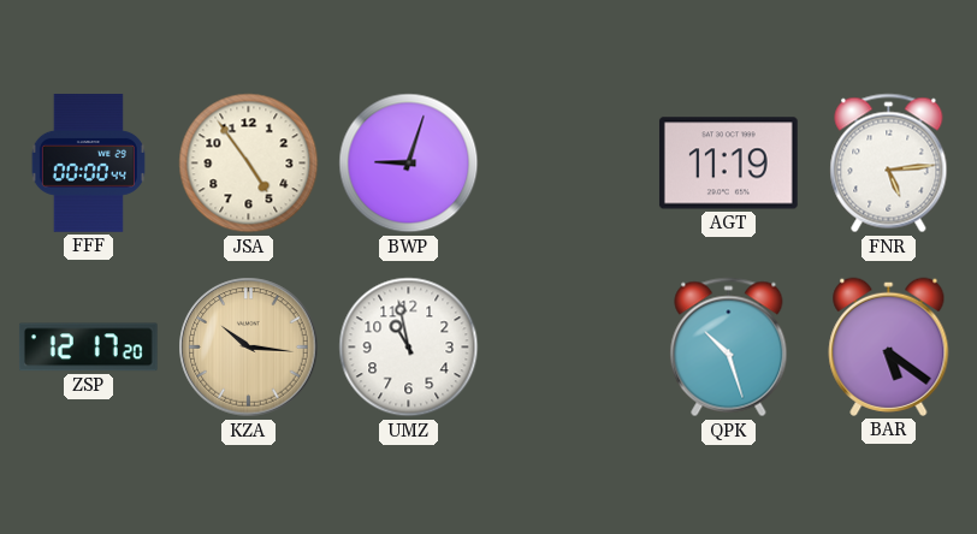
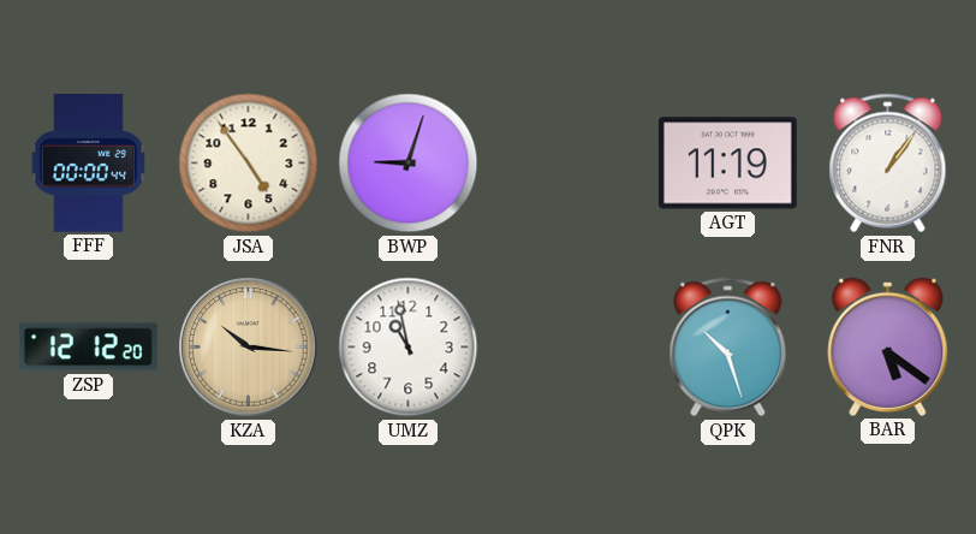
FNR: 5:14 -> 1:06
ZSP: 12:17 -> 12:12
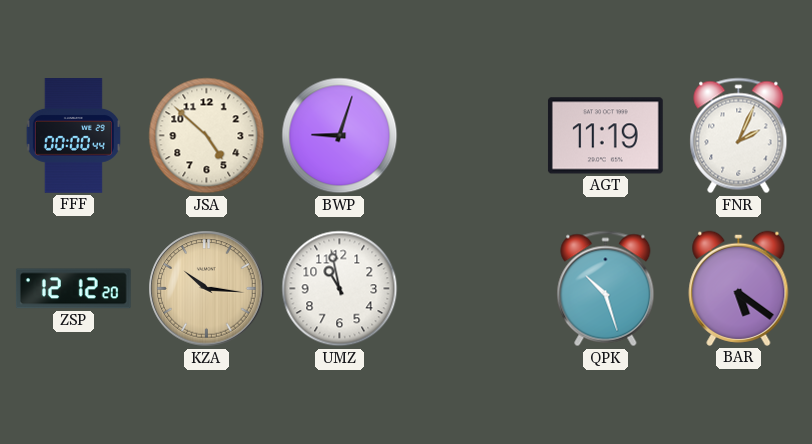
JSA: 4:54 -> 4:52
FNR: 1:06 -> 2:04
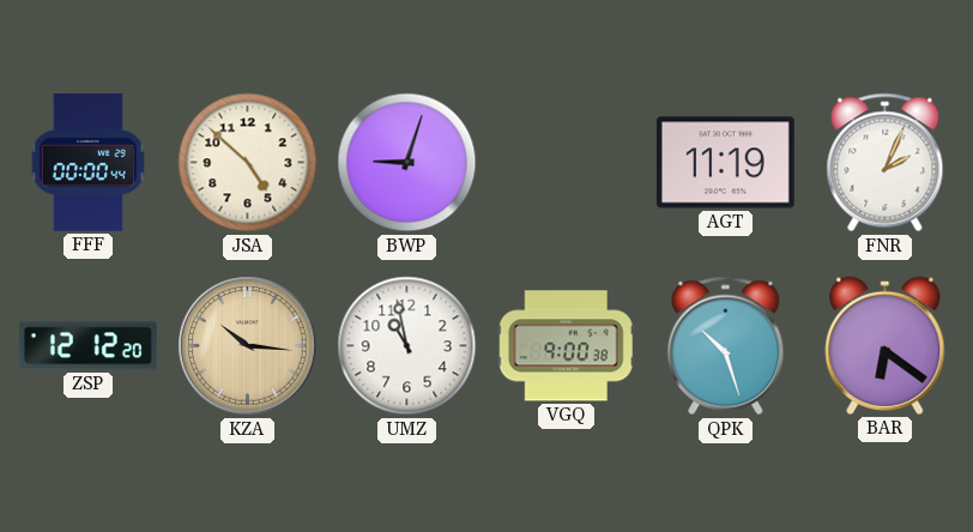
VGQ: none -> 9:00
BAR: 5:21 -> 6:21
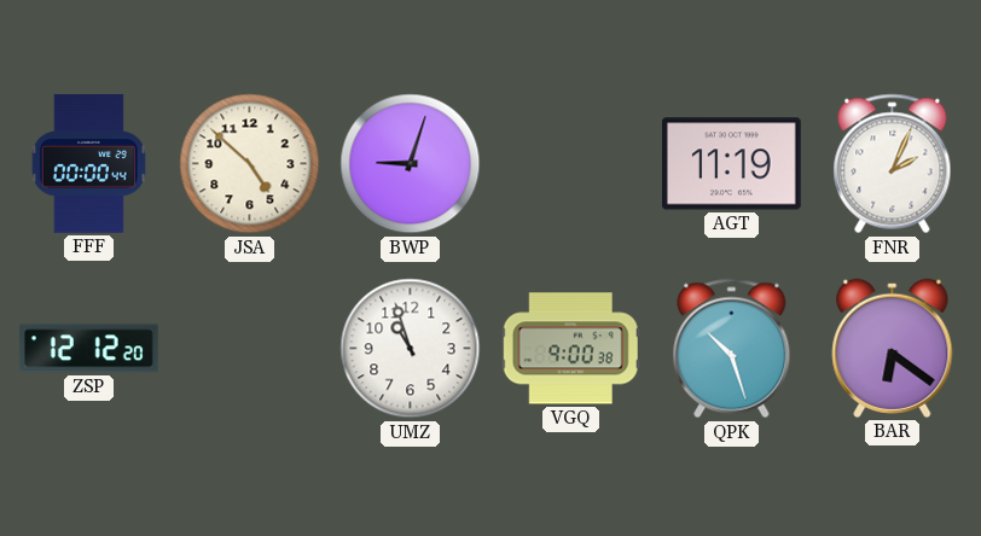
KZA: 10:16 -> none
UMZ: 10:58 -> 10:57
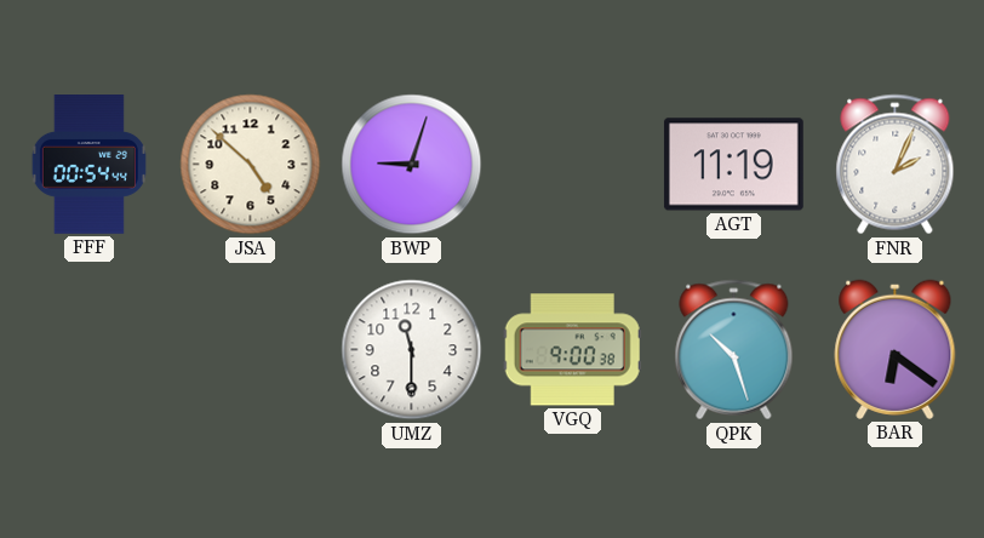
FFF: 00:00 -> 00:54
ZSP: 12:12 -> none
UMZ: 10:57 -> 11:30
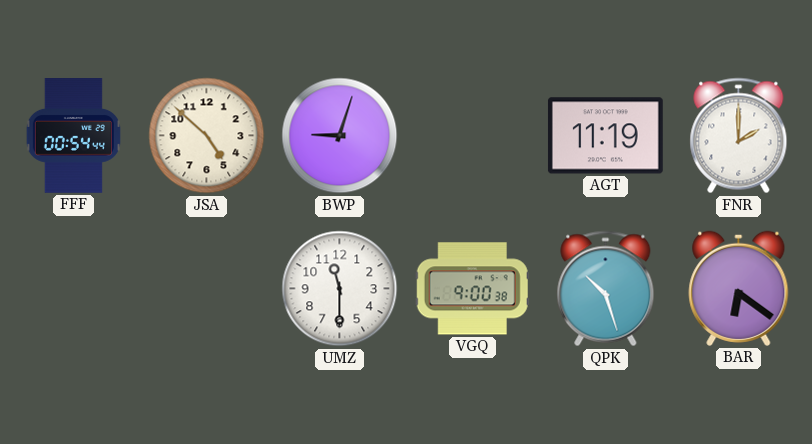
FNR: 2:04 -> 2:00
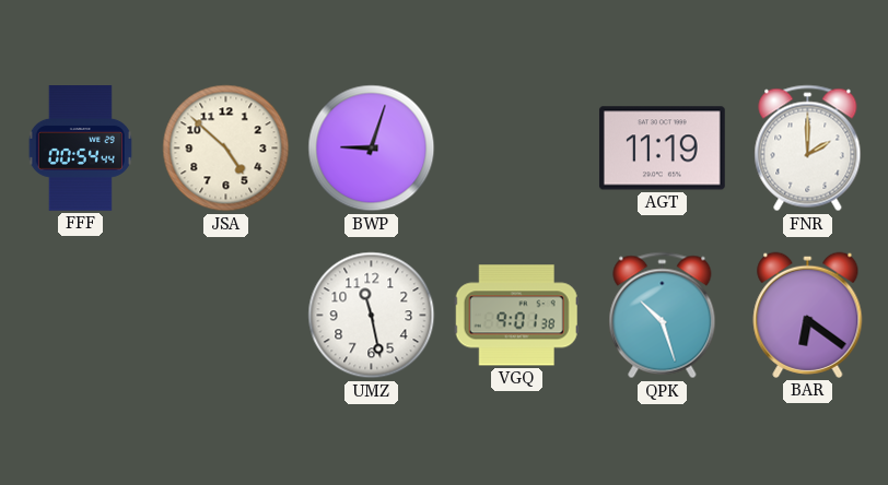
UMZ: 11:30 -> 11:28
VGQ: 9:00 -> 9:01
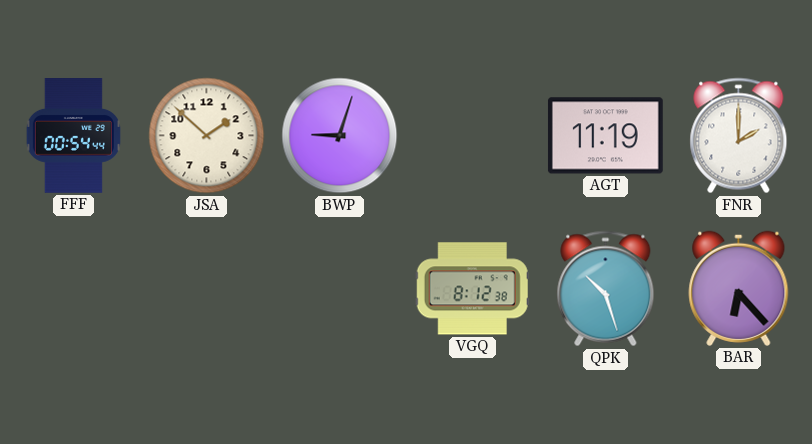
JSA: 4:52 -> 1:52
UMZ: 11:28 -> none
VGQ: 9:01 -> 8:12
BAR: 6:21 -> 6:23
